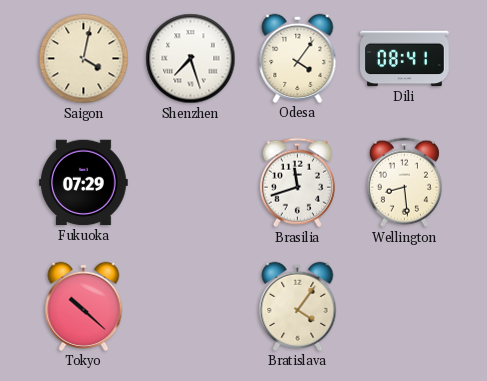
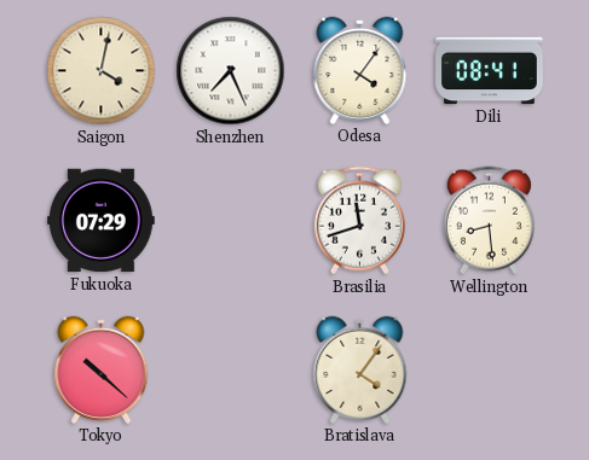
Shenzhen: 7:27 -> 7:26
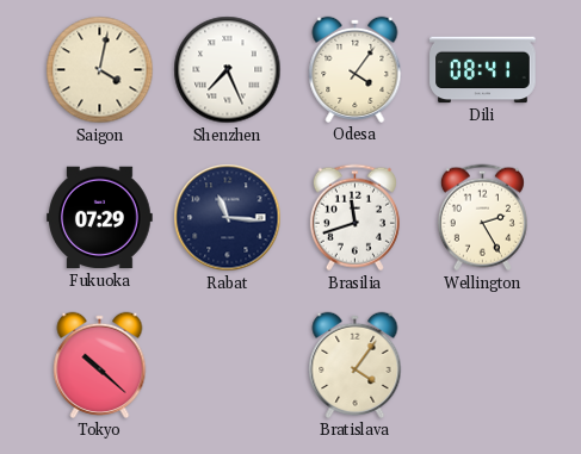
Rabat: none -> 11:16
Wellington: 8:29 -> 2:25
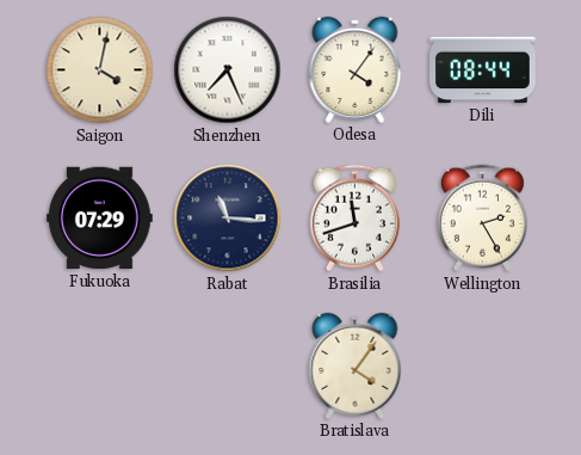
Dili: 08:41 -> 08:44
Tokyo: 10:22 -> none
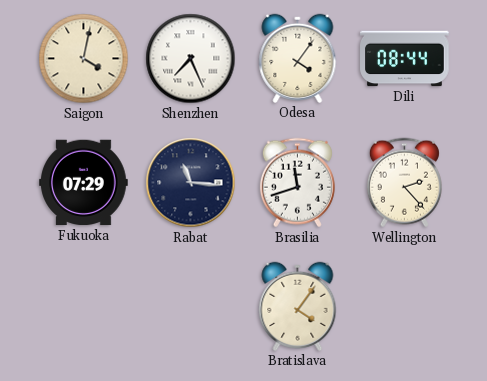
Wellington: 2:25 -> 2:23
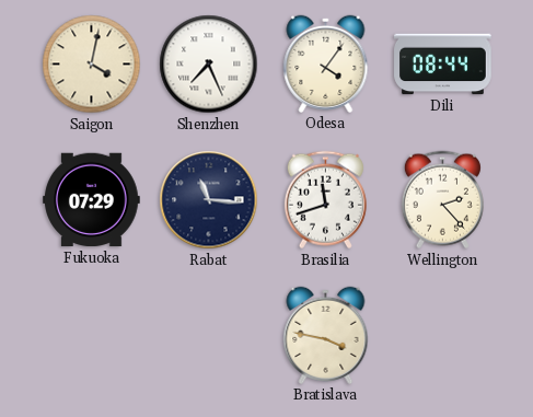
Bratislava: 4:06 -> 3:47
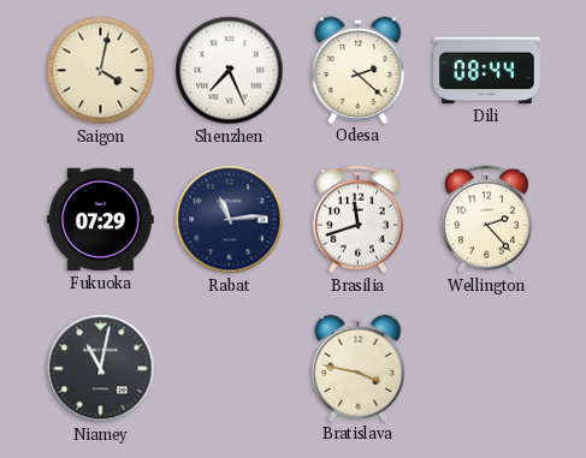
Odesa: 4:06 -> 2:22
Rabat: 11:16 -> 11:14
Niamey: none -> 11:02
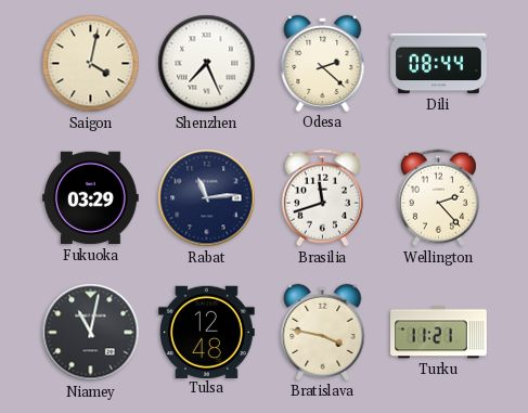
Fukuoka: 07:29 -> 03:29
Tulsa: none -> 12:48
Turku: none -> 11:21
